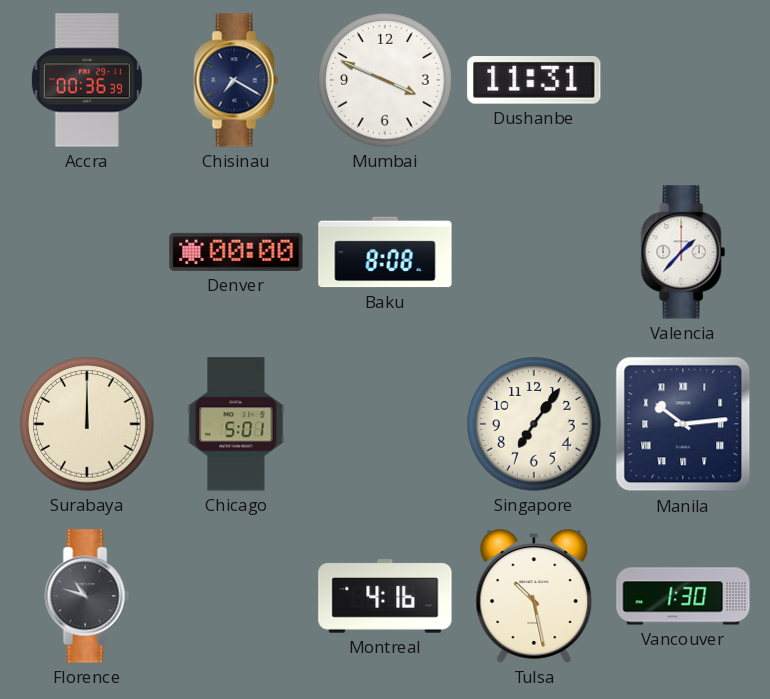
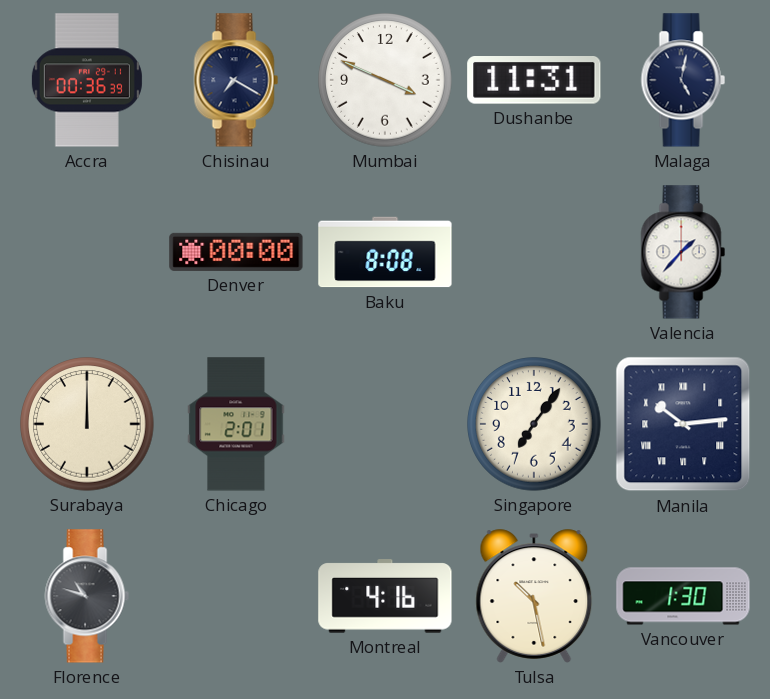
Malaga: none -> 5:02
Chicago: 5:01 -> 2:01
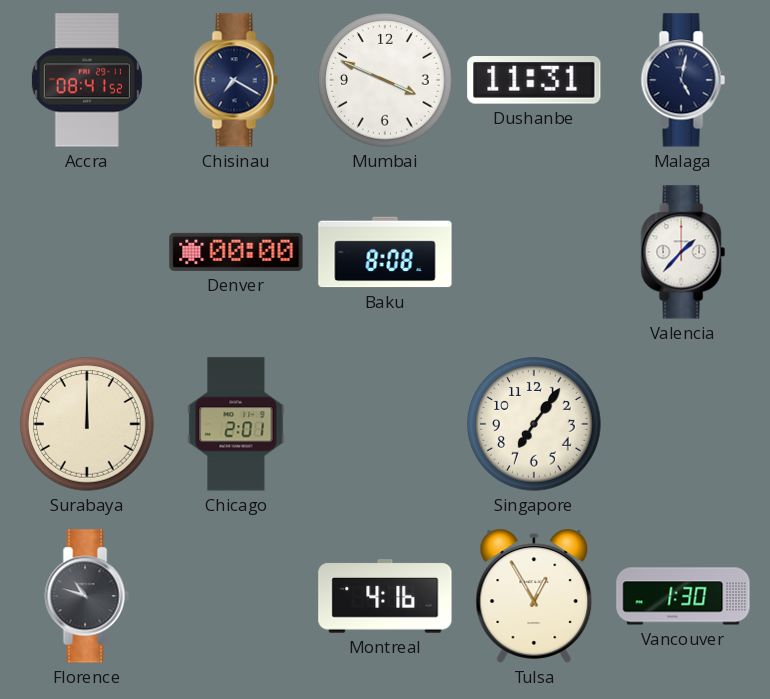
Accra: 00:36 -> 08:41
Manila: 10:14 -> none
Tulsa: 10:28 -> 12:55
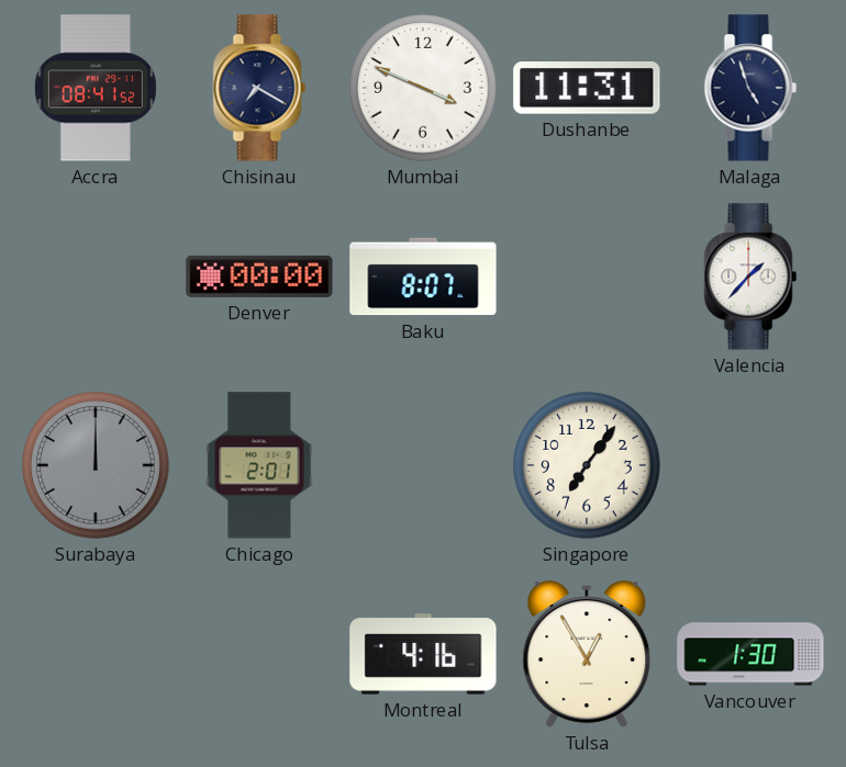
Malaga: 5:02 -> 4:57
Baku: 8:08 -> 8:07
Surabaya dial: cream -> grey
Florence: 10:48 -> none
